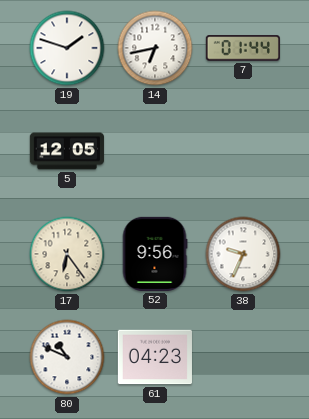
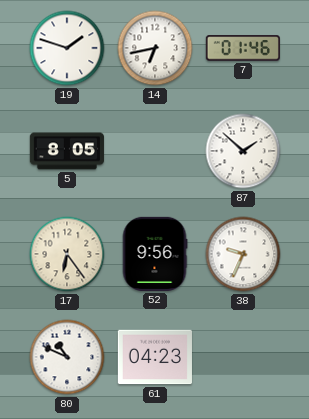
7: 01:44 -> 01:46
5: 12:05 -> 8:05
87: none -> 1:52
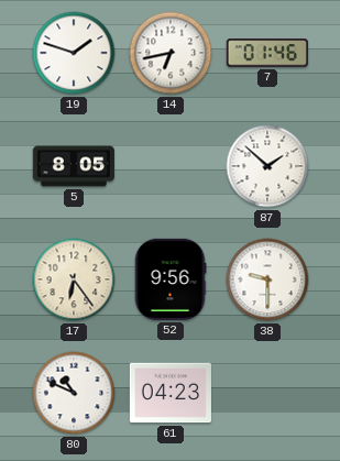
38: 9:34 -> 9:30
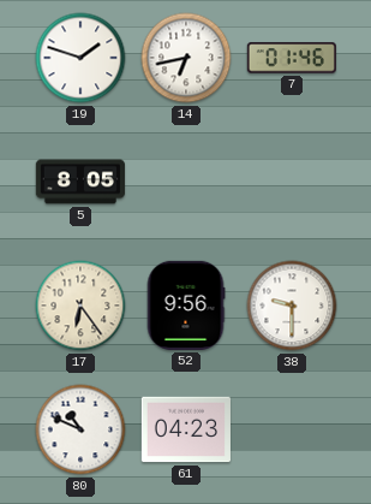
87: 1:52 -> none
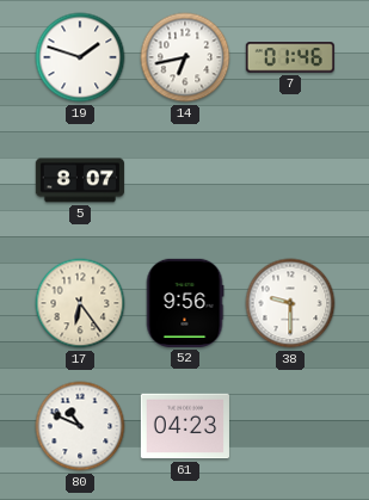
5: 8:05 -> 8:07
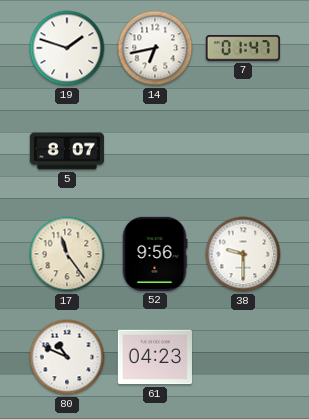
7: 01:46 -> 01:47
17: 6:24 -> 11:24
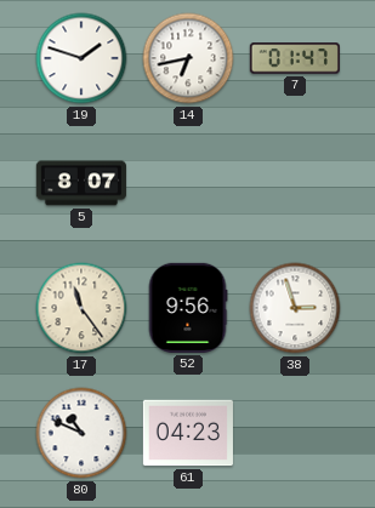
38: 9:30 -> 2:57
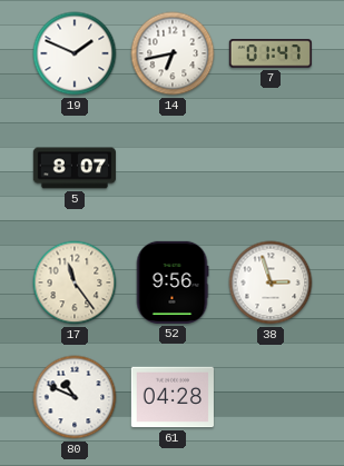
19: 1:48 -> 1:49
61: 04:23 -> 04:28
